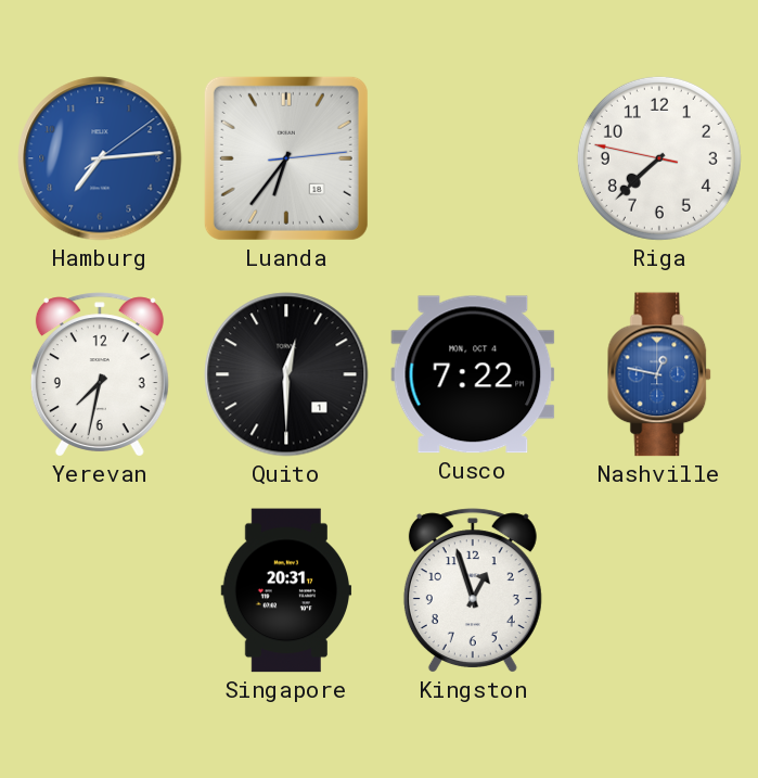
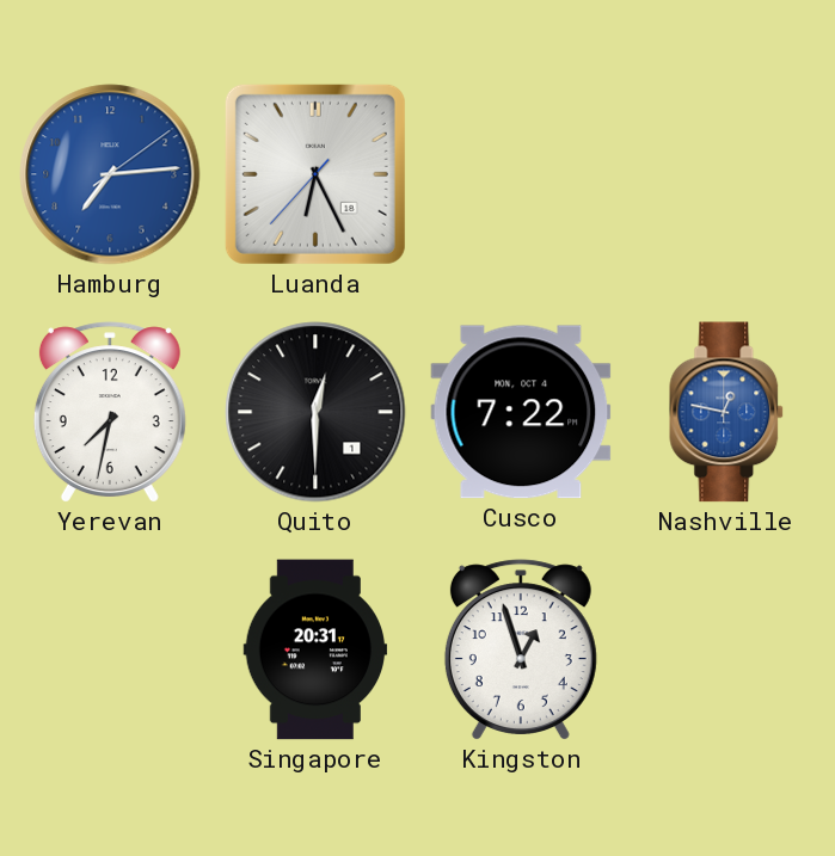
Luanda: 6:36 -> 6:25
Riga: 7:37 -> none
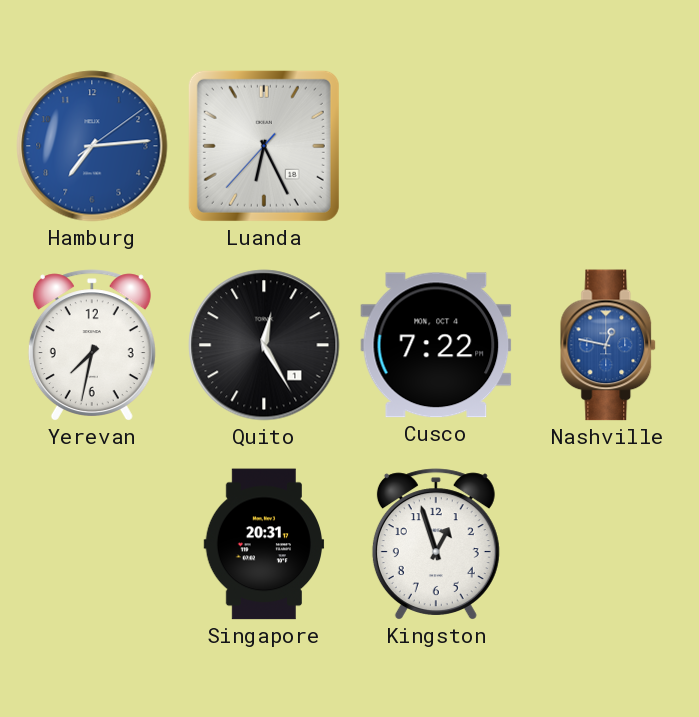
Quito: 12:30 -> 12:25
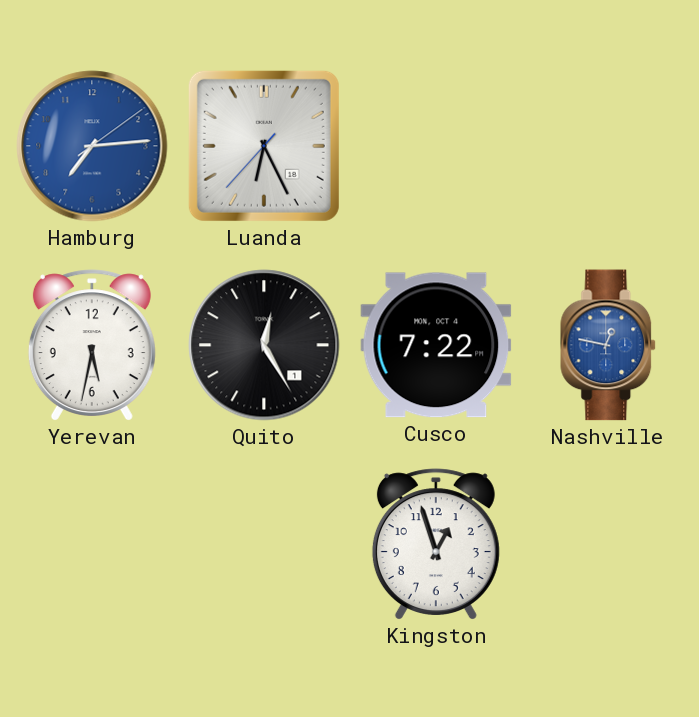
Yerevan: 7:32 -> 5:32
Singapore: 20:31 -> none
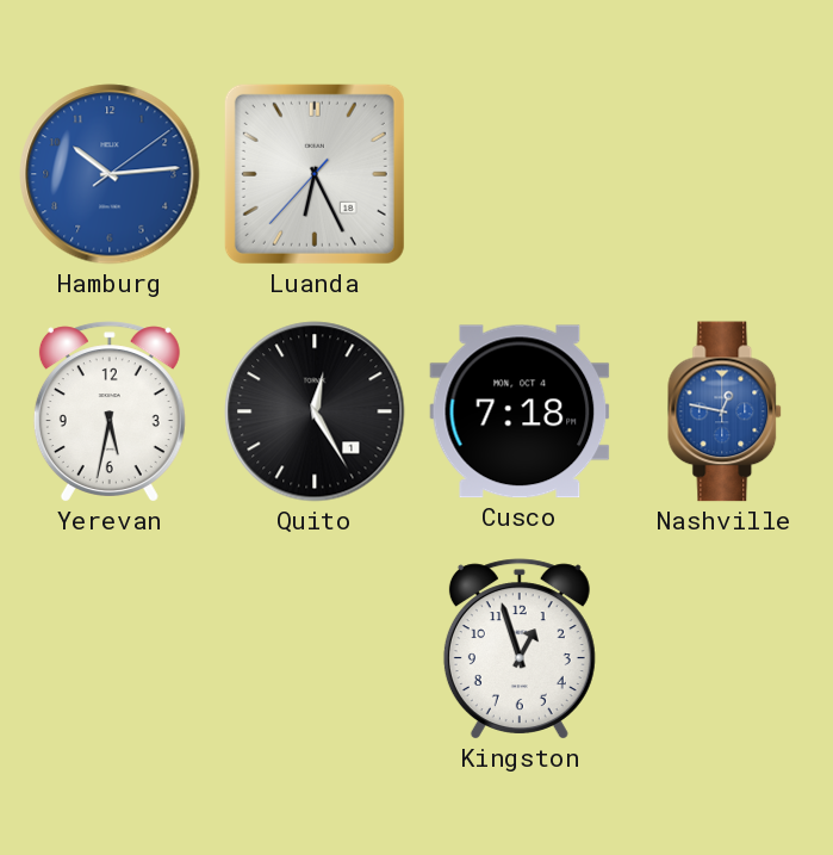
Hamburg: 7:14 -> 10:14
Cusco: 7:22 -> 7:18
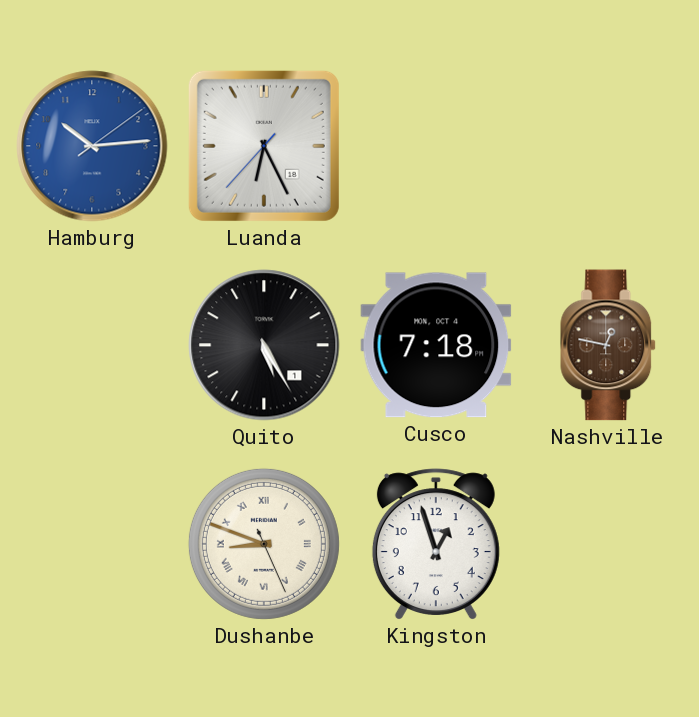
Yerevan: 5:32 -> none
Quito: 12:25 -> 5:25
Nashville dial: blue -> brown
Dushanbe: none -> 8:48
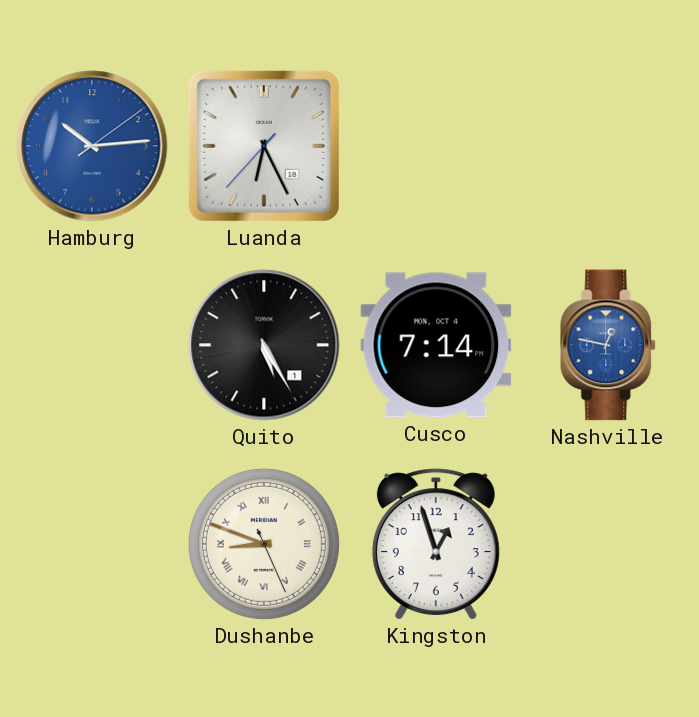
Cusco: 7:18 -> 7:14
Nashville dial: brown -> blue
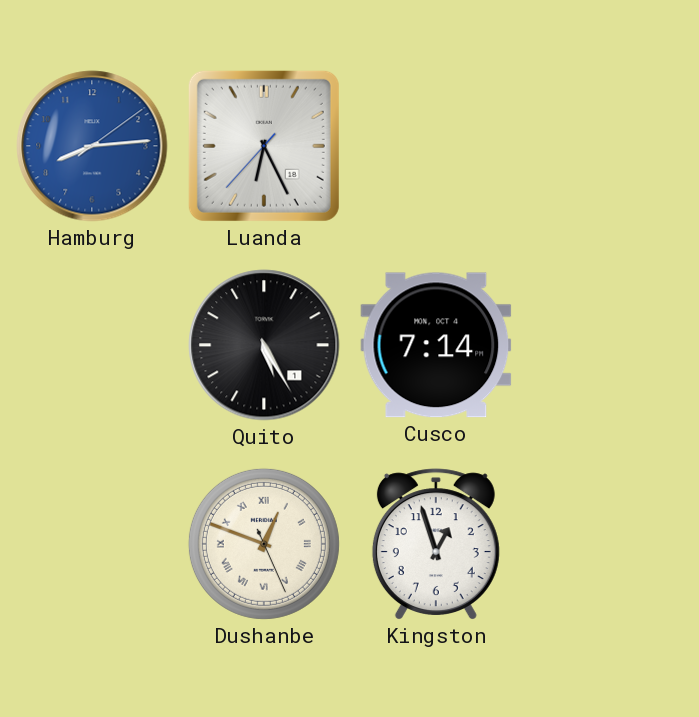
Hamburg: 10:14 -> 8:14
Nashville: 12:47 -> none
Dushanbe: 8:48 -> 12:48
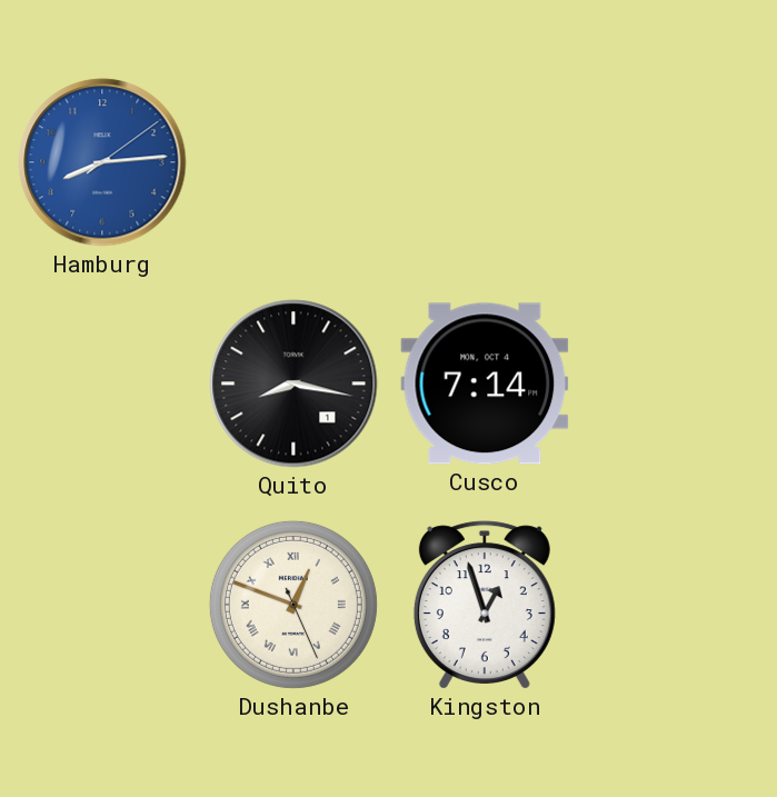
Luanda: 6:25 -> none
Quito: 5:25 -> 8:17
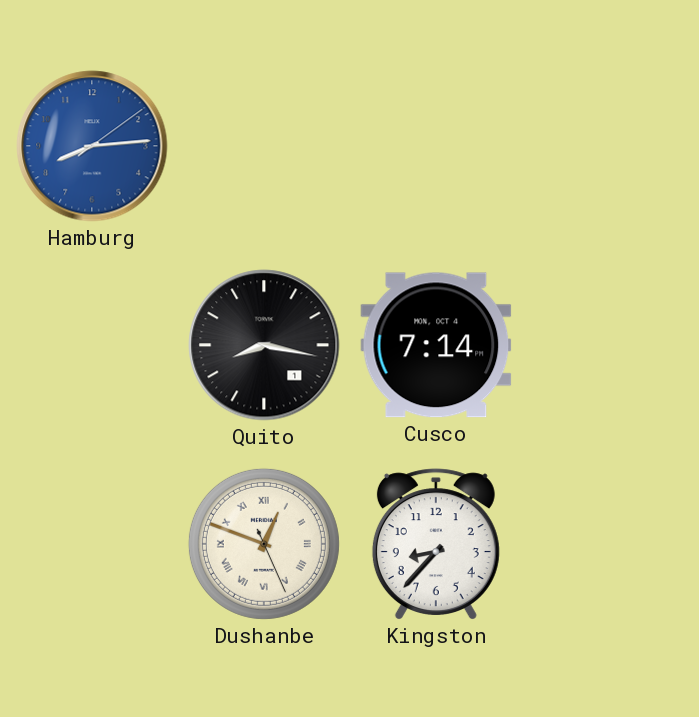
Kingston: 12:57 -> 8:37
